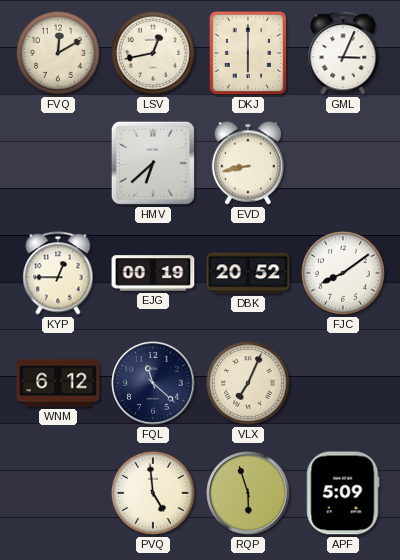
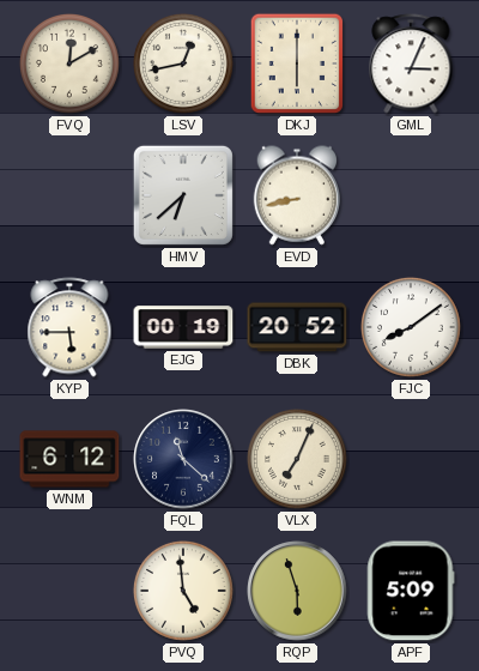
KYP: 12:45 -> 5:45
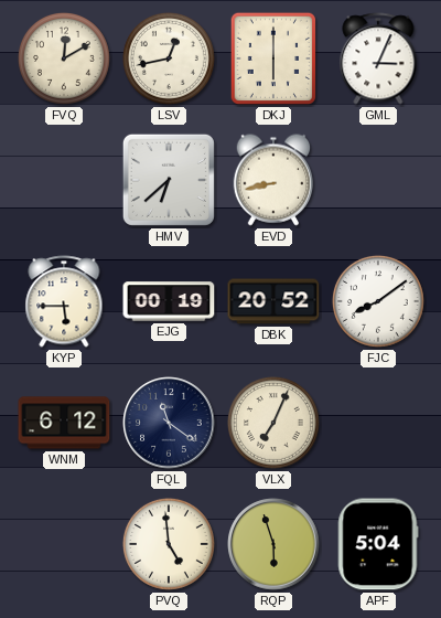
FQL: 11:22 -> 11:21
APF: 5:09 -> 5:04
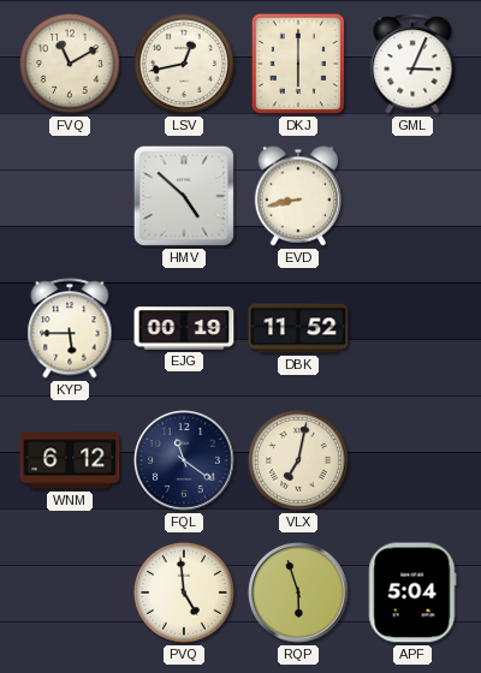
FVQ: 12:10 -> 11:10
HMV: 6:38 -> 4:52
DBK: 20:52 -> 11:52
FJC: 8:09 -> none
VLX: 7:04 -> 7:02
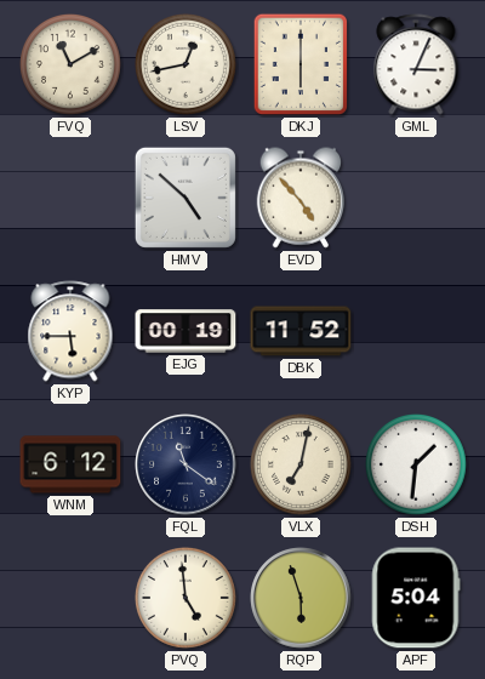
EVD: 8:43 -> 4:53
DSH: none -> 1:31
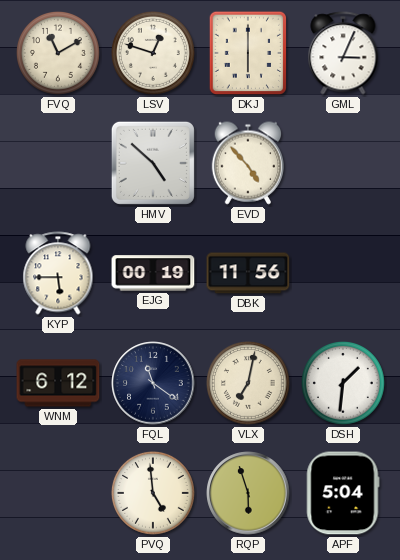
LSV: 12:43 -> 12:48
DBK: 11:52 -> 11:56
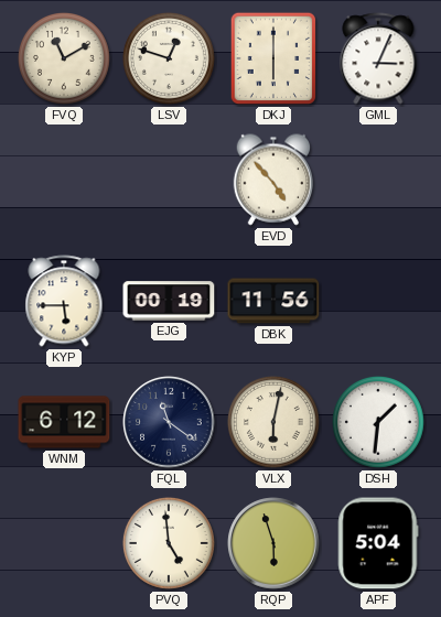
HMV: 4:52 -> none
VLX: 7:02 -> 6:02
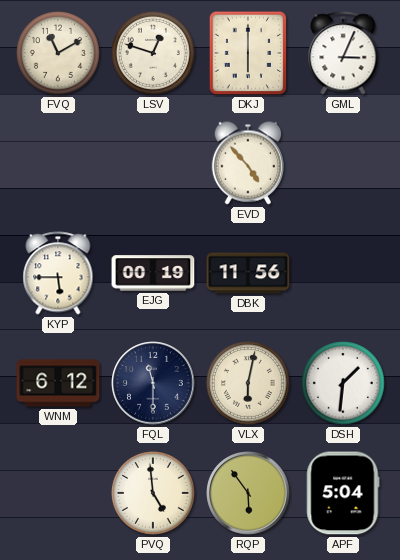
FQL: 11:21 -> 11:30
RQP: 5:57 -> 5:54
